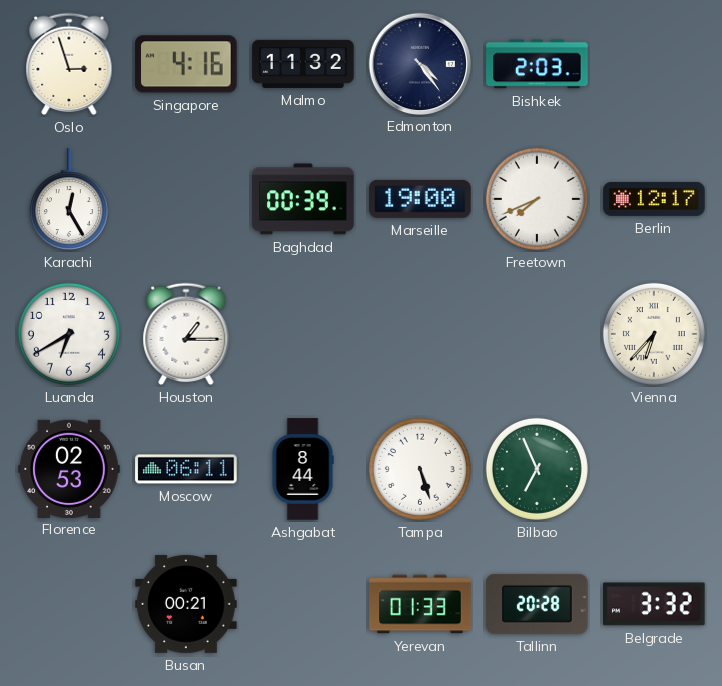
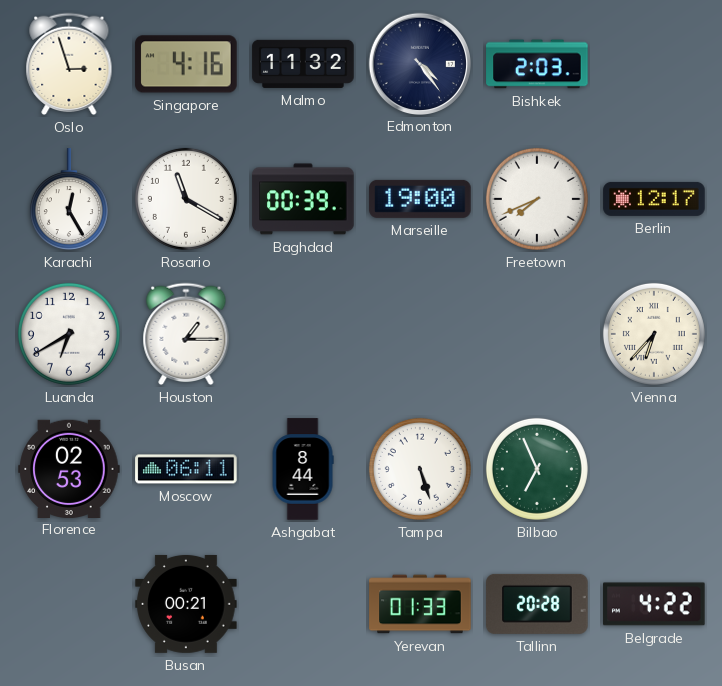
Rosario: none -> 11:20
Belgrade: 3:32 -> 4:22
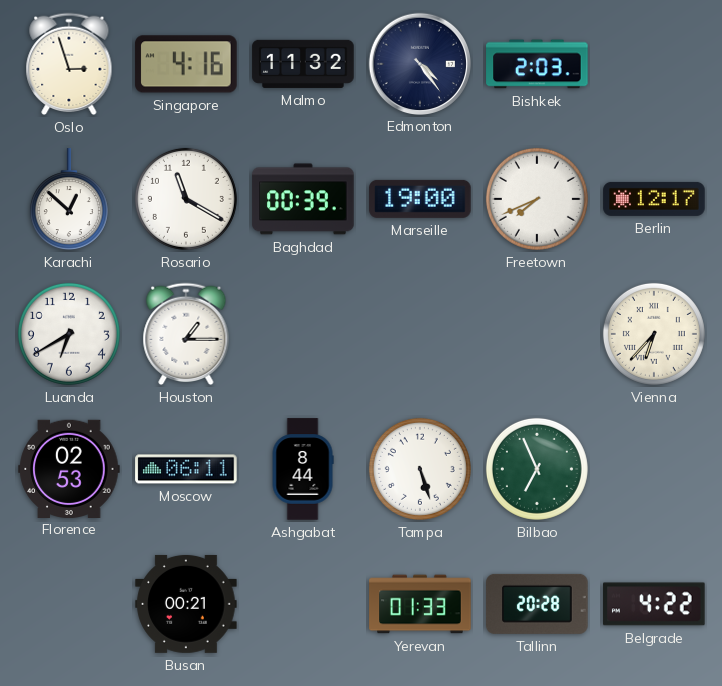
Karachi: 12:25 -> 12:52
